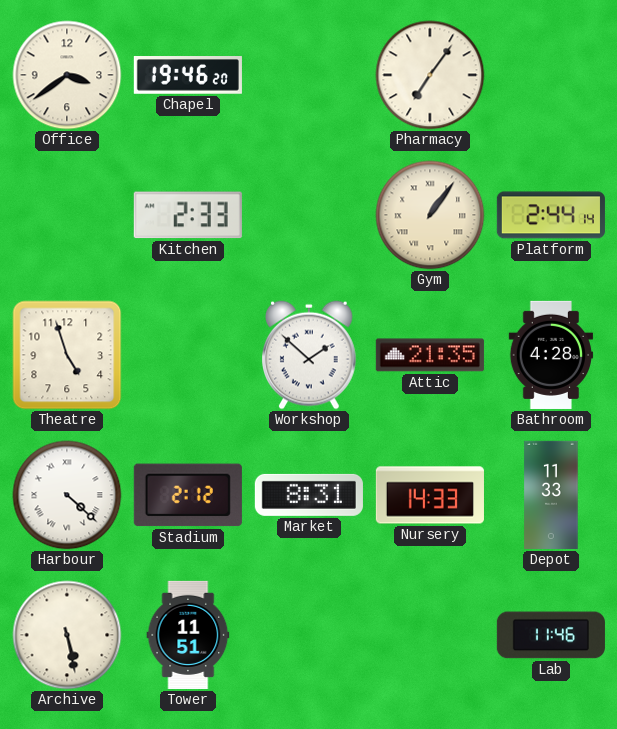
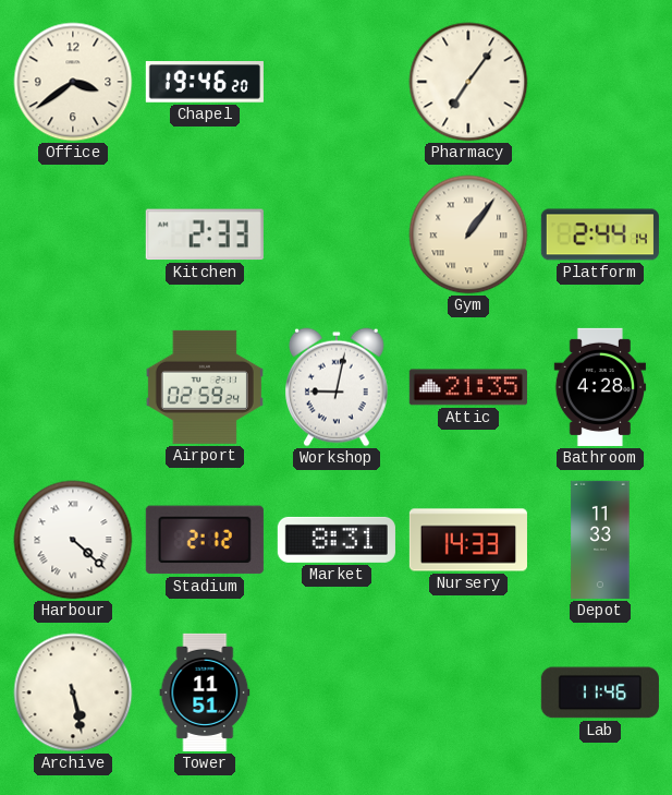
Theatre: 4:57 -> none
Airport: none -> 02:59
Workshop: 1:52 -> 9:02
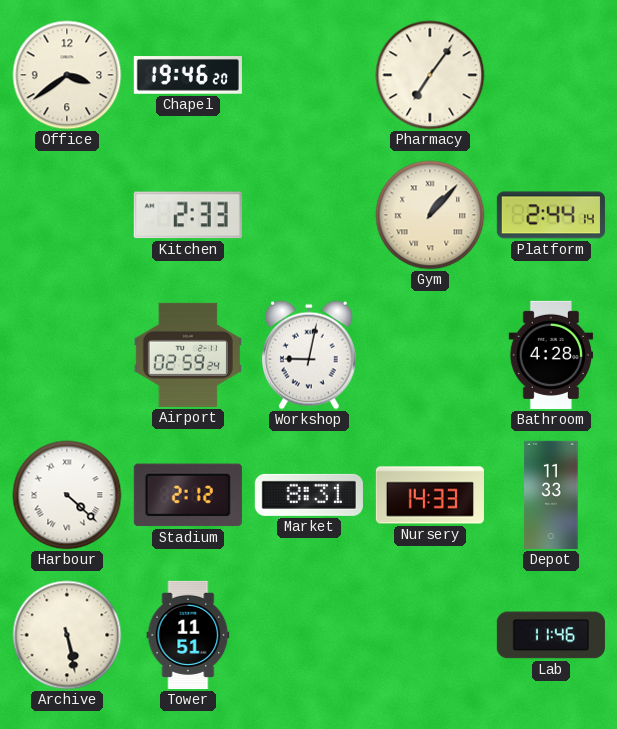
Gym: 1:06 -> 1:07
Attic: 21:35 -> none
